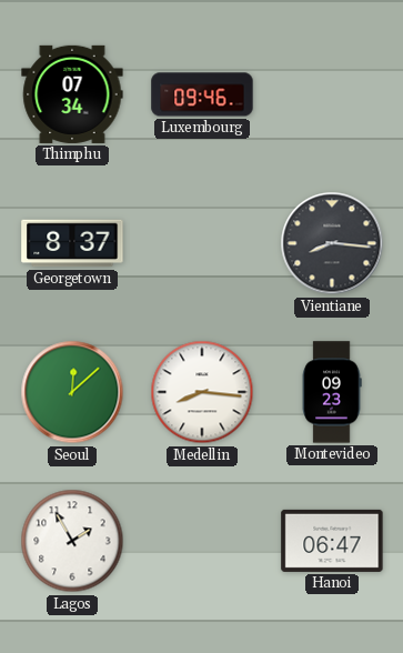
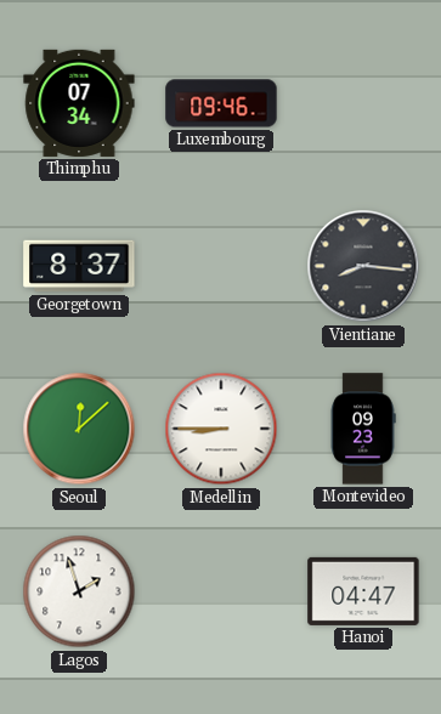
Medellin: 8:16 -> 8:45
Lagos: 1:55 -> 1:57
Hanoi: 06:47 -> 04:47
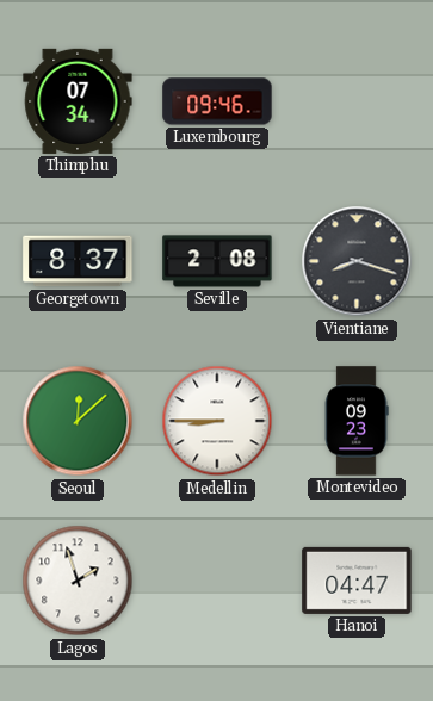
Seville: none -> 2:08
Vientiane: 8:16 -> 8:18
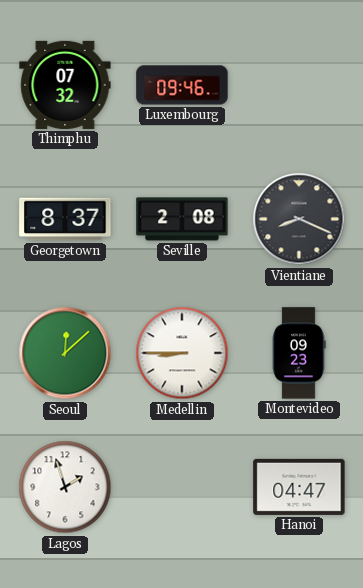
Thimphu: 07:34 -> 07:32
Vientiane: 8:18 -> 8:19
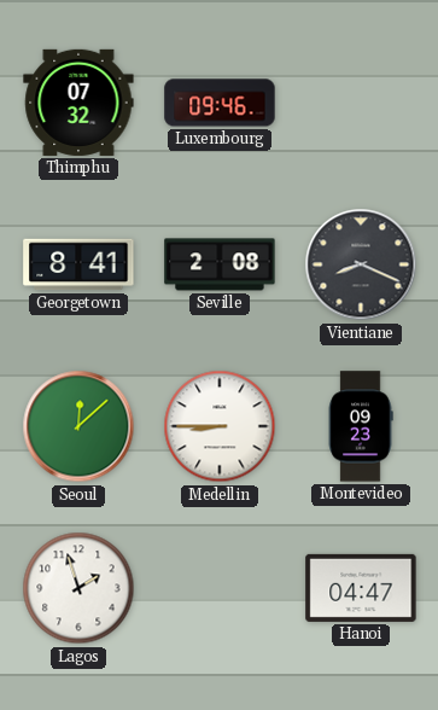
Georgetown: 8:37 -> 8:41
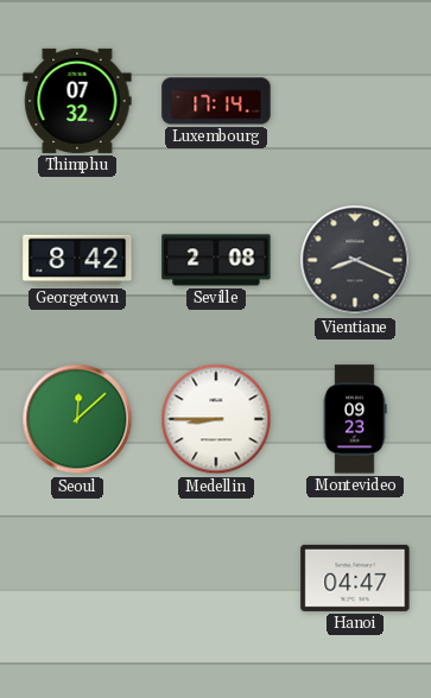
Luxembourg: 09:46 -> 17:14
Georgetown: 8:41 -> 8:42
Lagos: 1:57 -> none
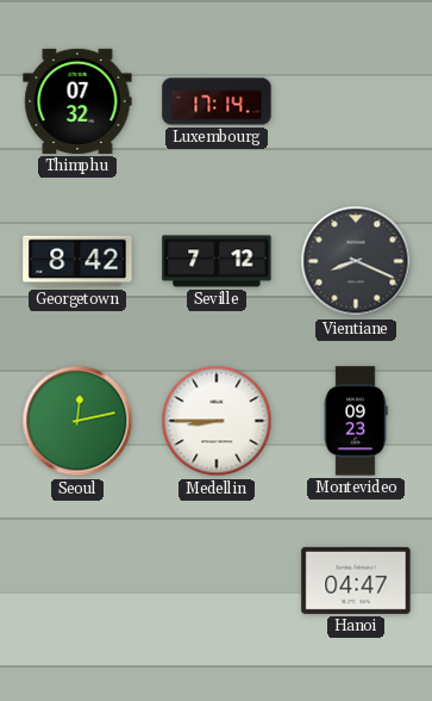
Seville: 2:08 -> 7:12
Seoul: 12:08 -> 12:13
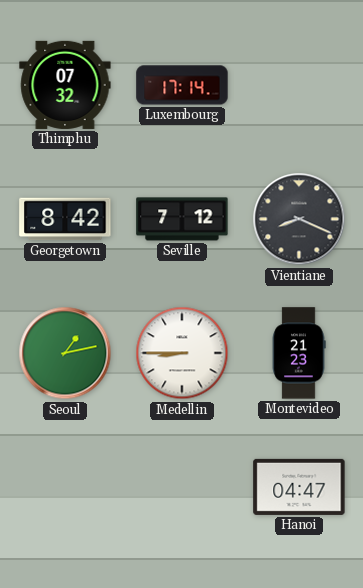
Seoul: 12:13 -> 1:13
Montevideo: 09:23 -> 21:23
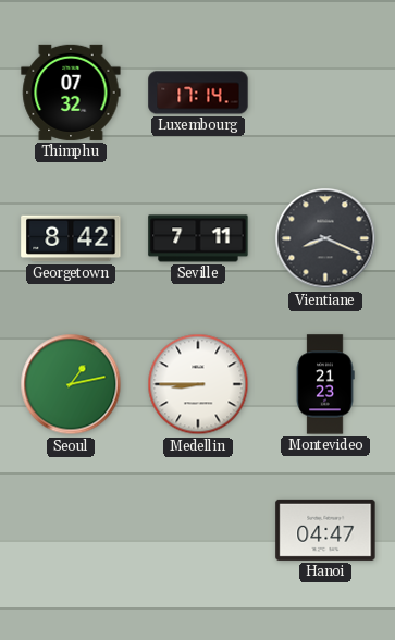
Seville: 7:12 -> 7:11
